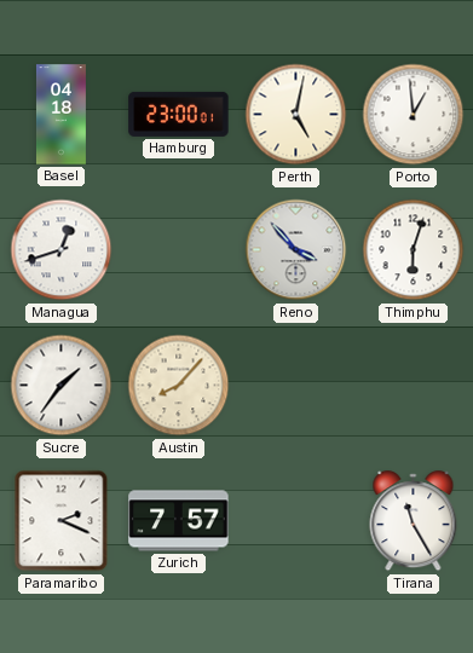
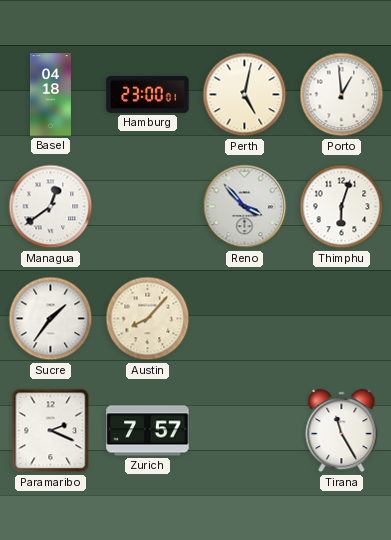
Managua: 12:42 -> 12:39
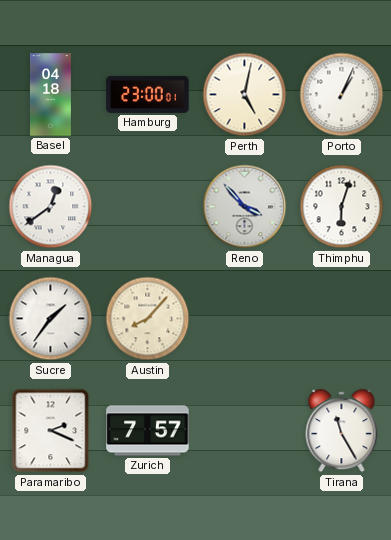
Porto: 12:59 -> 1:04
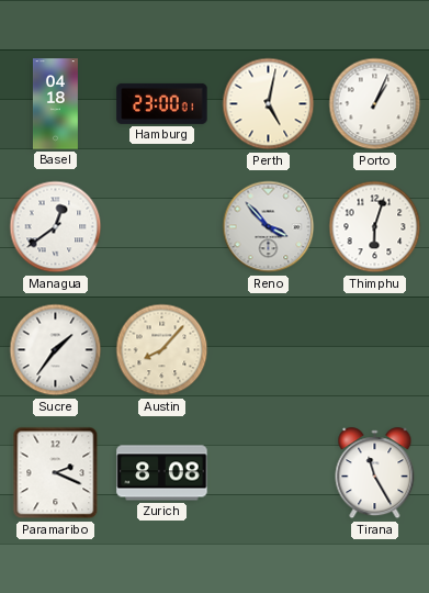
Zurich: 7:57 -> 8:08
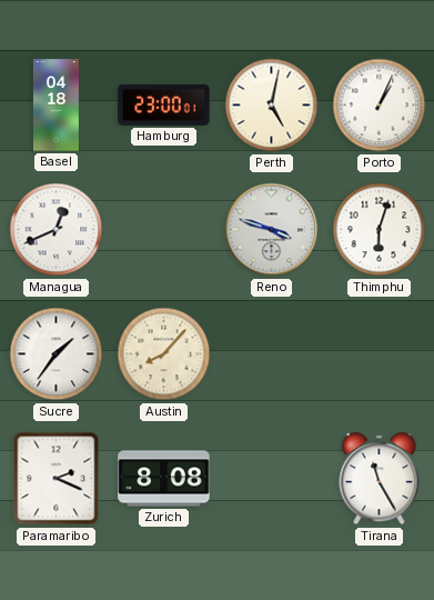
Managua: 12:39 -> 12:41
Reno: 3:53 -> 3:48
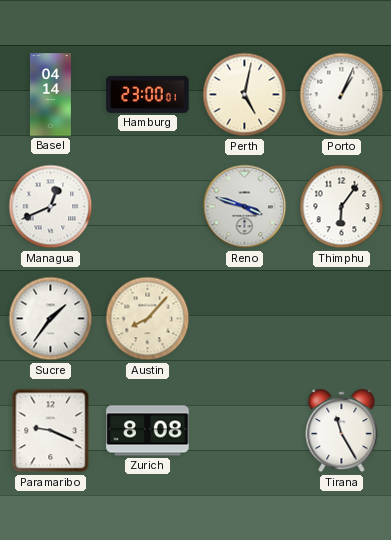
Basel: 04:18 -> 04:14
Thimphu: 6:03 -> 6:06
Paramaribo: 2:19 -> 9:19
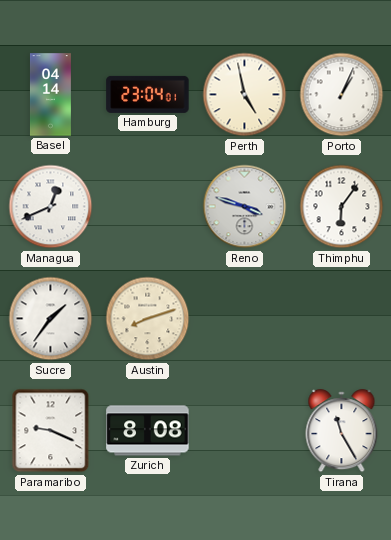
Hamburg: 23:00 -> 23:04
Perth: 5:02 -> 4:58
Austin: 8:07 -> 8:12
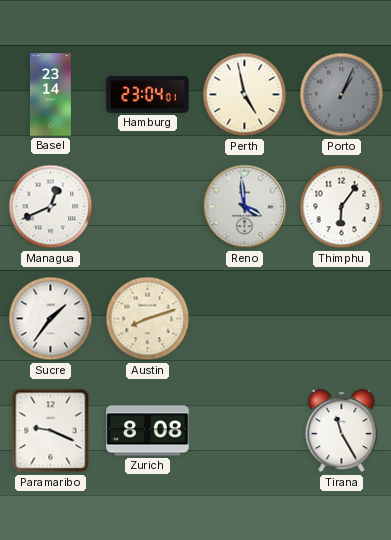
Basel: 04:14 -> 23:14
Porto dial: white -> grey
Reno: 3:48 -> 3:59
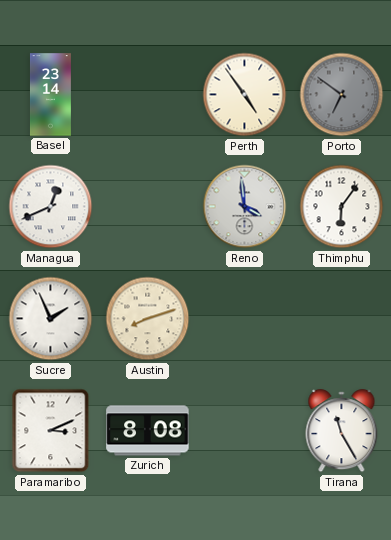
Hamburg: 23:04 -> none
Perth: 4:58 -> 4:54
Porto: 1:04 -> 6:51
Sucre: 1:36 -> 1:56
Paramaribo: 9:19 -> 3:11
